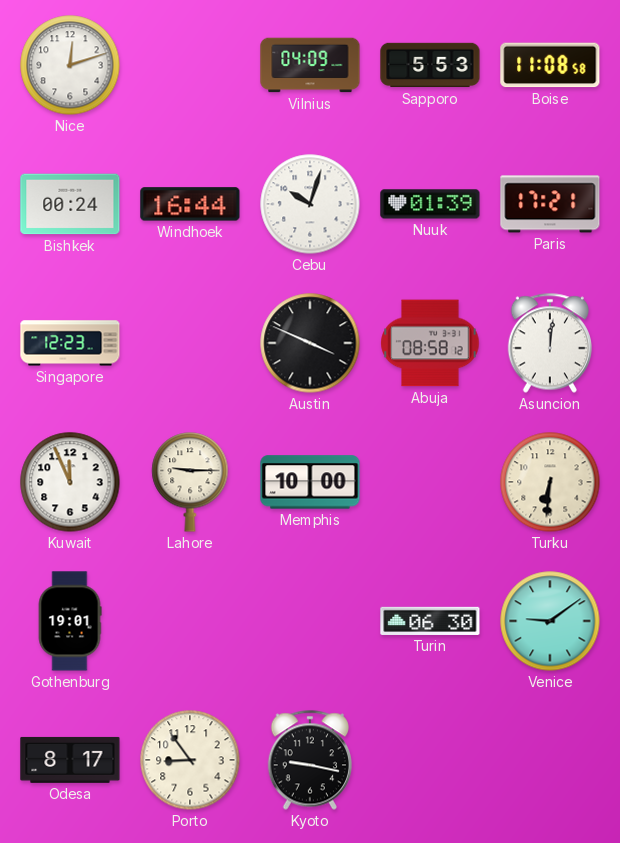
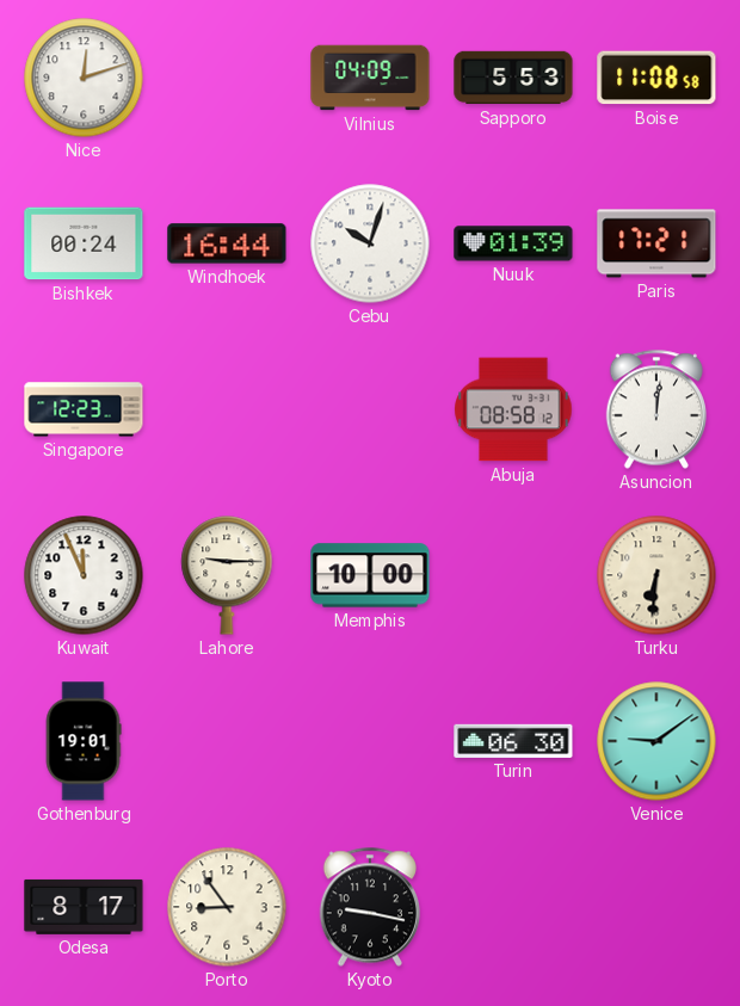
Austin: 3:49 -> none
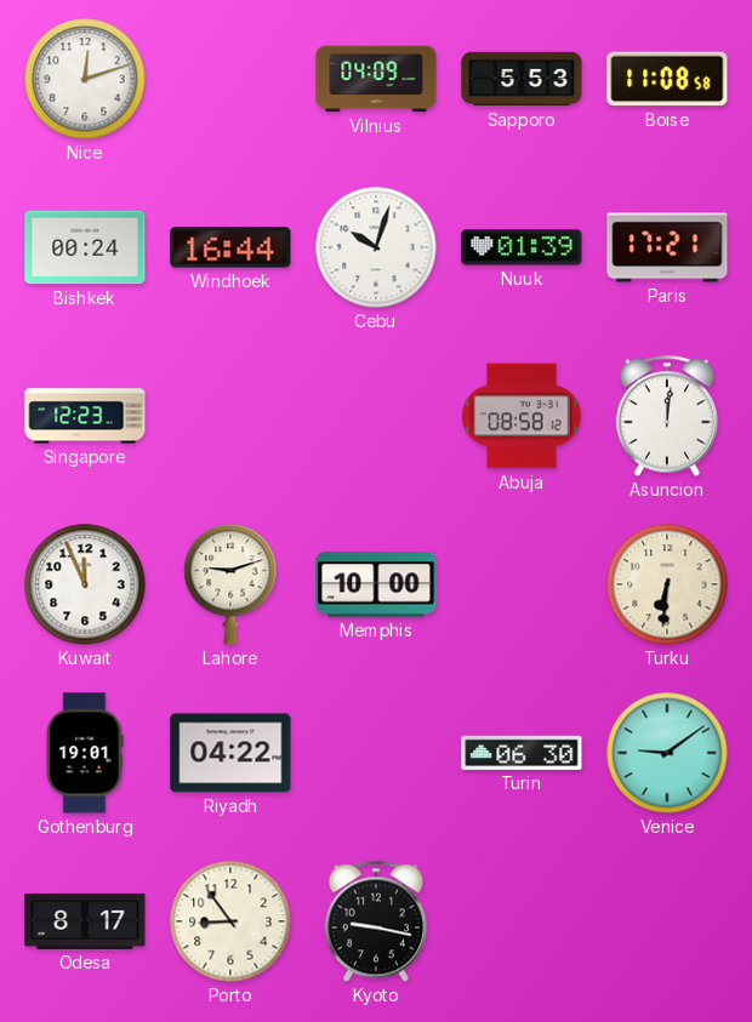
Lahore: 9:15 -> 9:12
Riyadh: none -> 04:22
